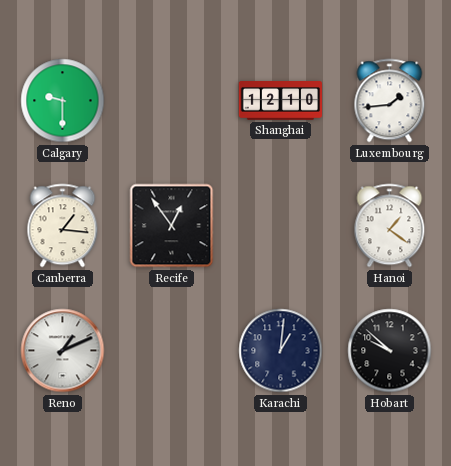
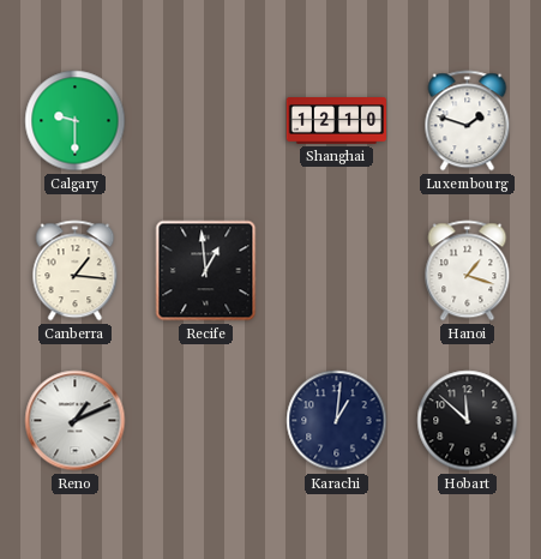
Luxembourg: 1:44 -> 1:48
Recife: 12:54 -> 12:59
Hanoi: 1:21 -> 1:18
Hobart: 9:52 -> 11:52
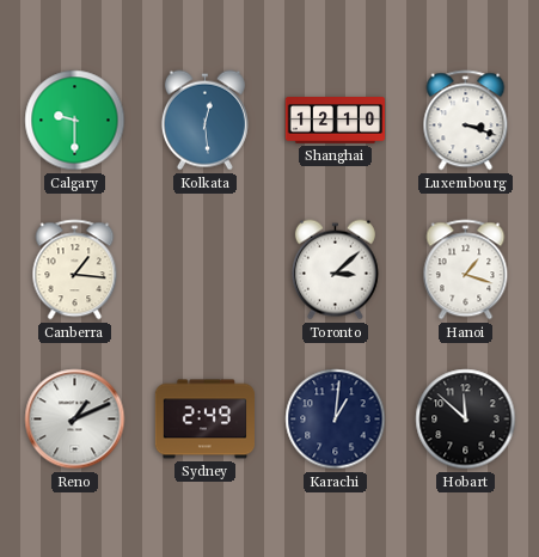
Kolkata: none -> 12:29
Luxembourg: 1:48 -> 3:18
Recife: 12:59 -> none
Toronto: none -> 3:08
Sydney: none -> 2:49
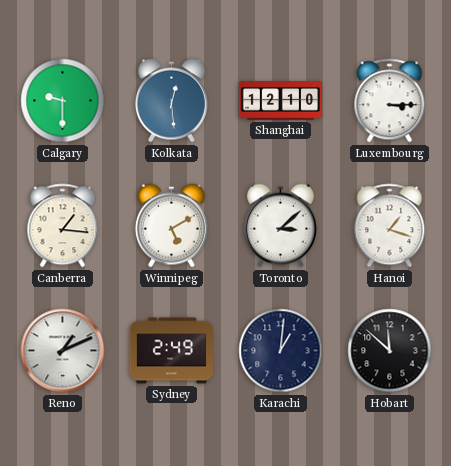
Luxembourg: 3:18 -> 3:15
Winnipeg: none -> 5:10
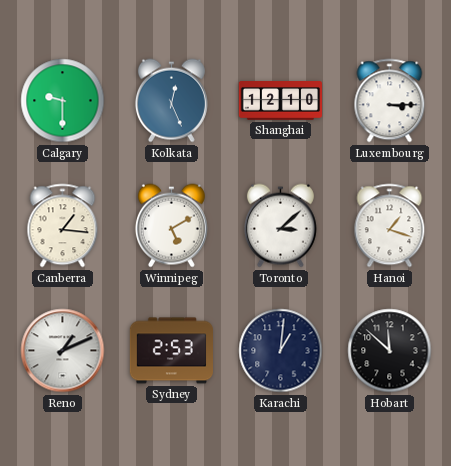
Kolkata: 12:29 -> 12:26
Sydney: 2:49 -> 2:53
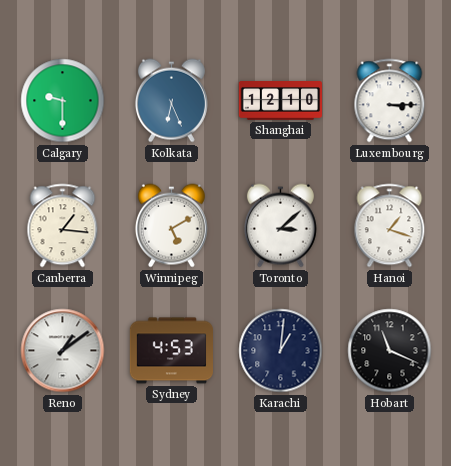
Kolkata: 12:26 -> 6:26
Reno: 1:11 -> 1:09
Sydney: 2:53 -> 4:53
Hobart: 11:52 -> 11:19
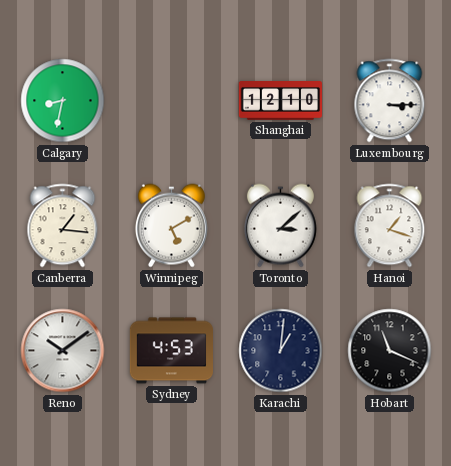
Calgary: 9:30 -> 8:32
Kolkata: 6:26 -> none
Reno: 1:09 -> 10:09
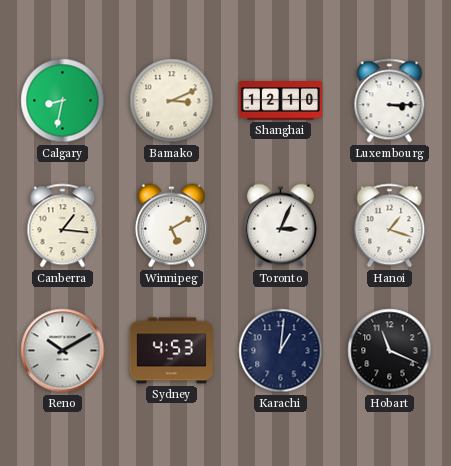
Bamako: none -> 3:11
Toronto: 3:08 -> 3:04
Reno: 10:09 -> 10:10
